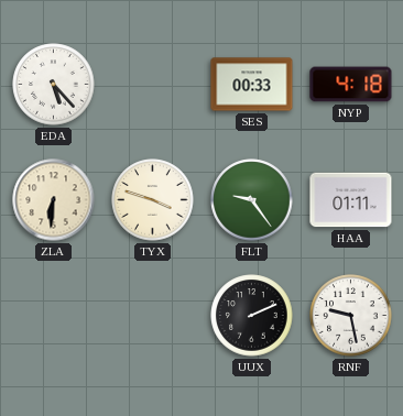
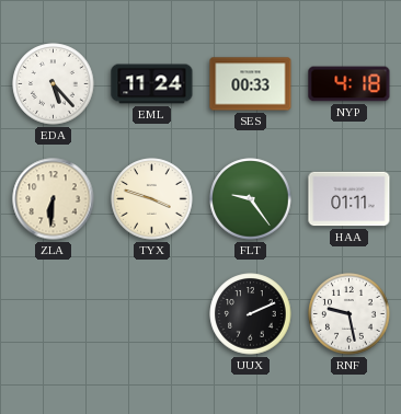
EML: none -> 11:24
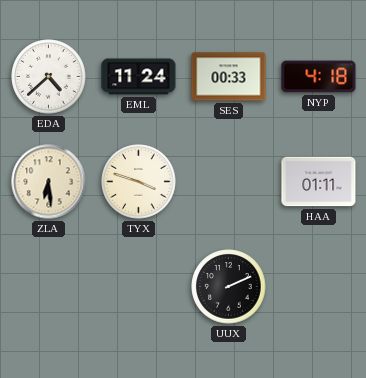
EDA: 5:23 -> 4:38
ZLA: 6:31 -> 6:29
FLT: 9:24 -> none
RNF: 9:28 -> none
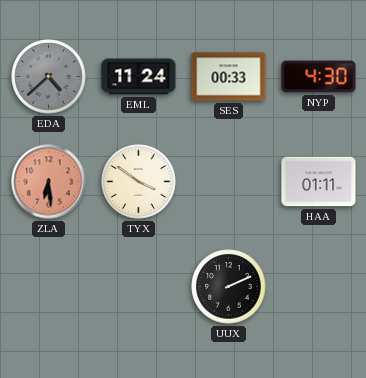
EDA dial: white -> grey
NYP: 4:18 -> 4:30
ZLA dial: cream -> salmon
TYX: 3:48 -> 3:51
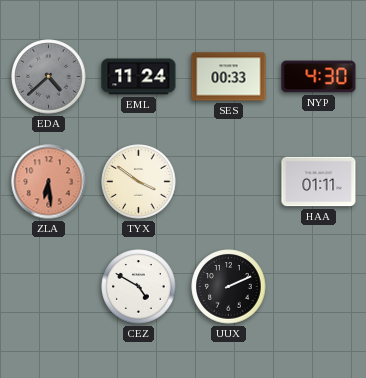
CEZ: none -> 4:50
